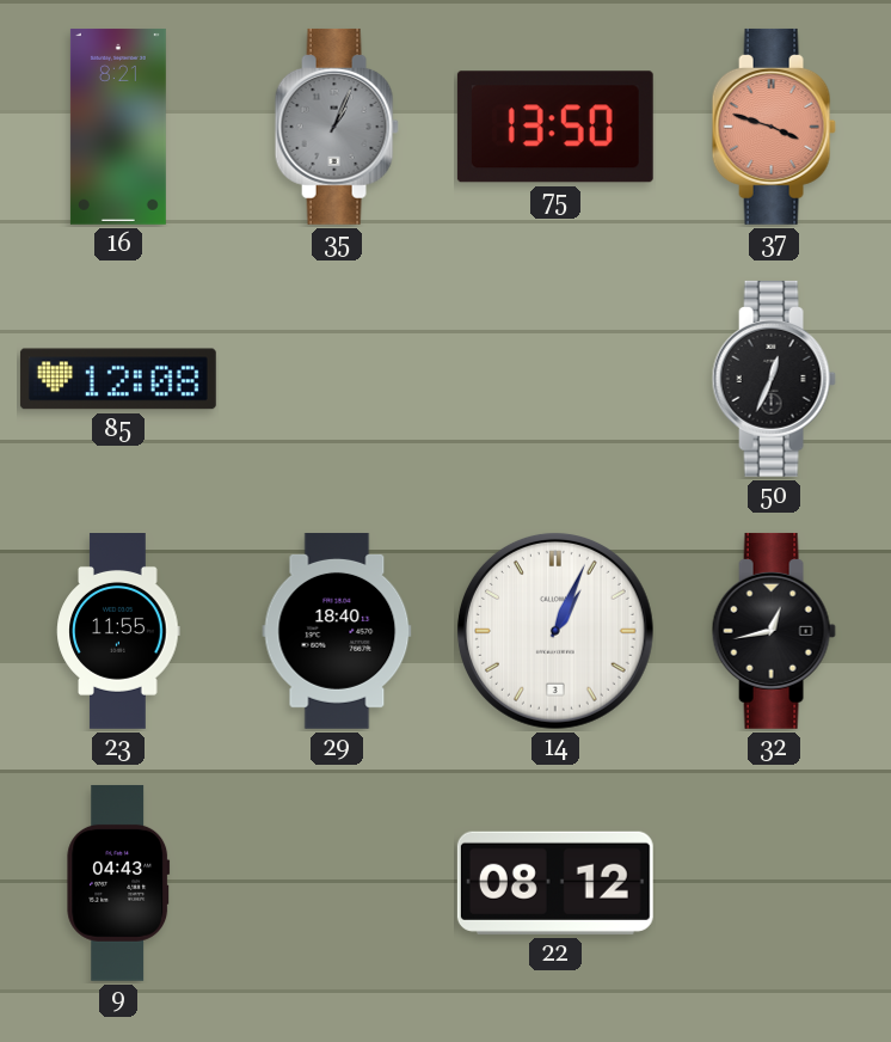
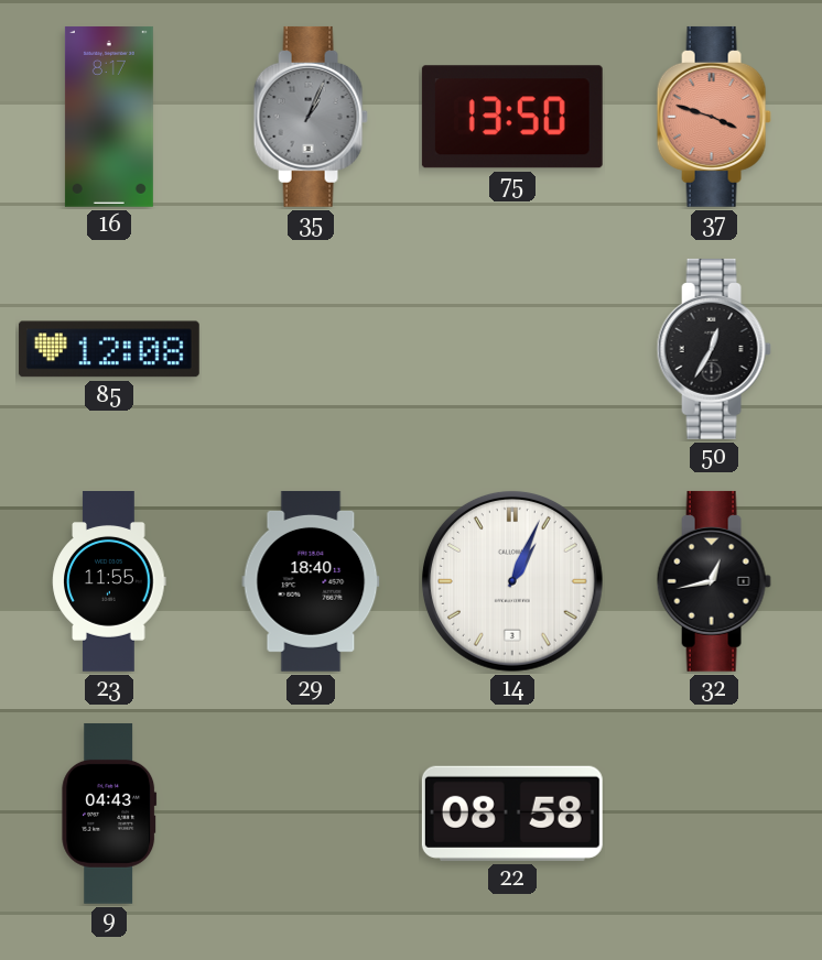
16: 8:21 -> 8:17
50: 12:34 -> 12:35
22: 08:12 -> 08:58
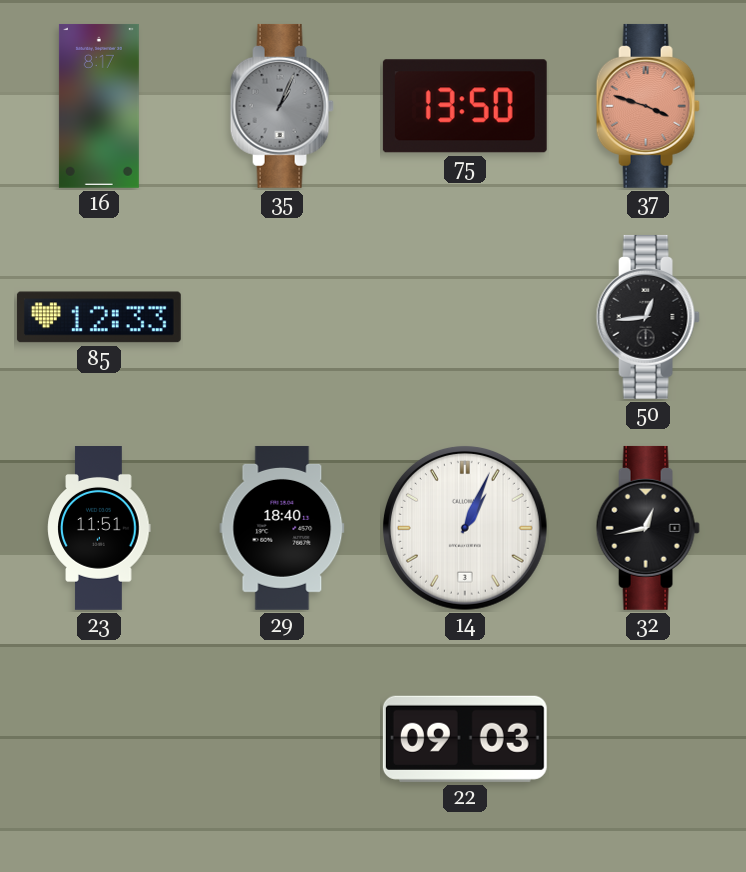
85: 12:08 -> 12:33
50: 12:35 -> 12:44
23: 11:55 -> 11:51
9: 04:43 -> none
22: 08:58 -> 09:03
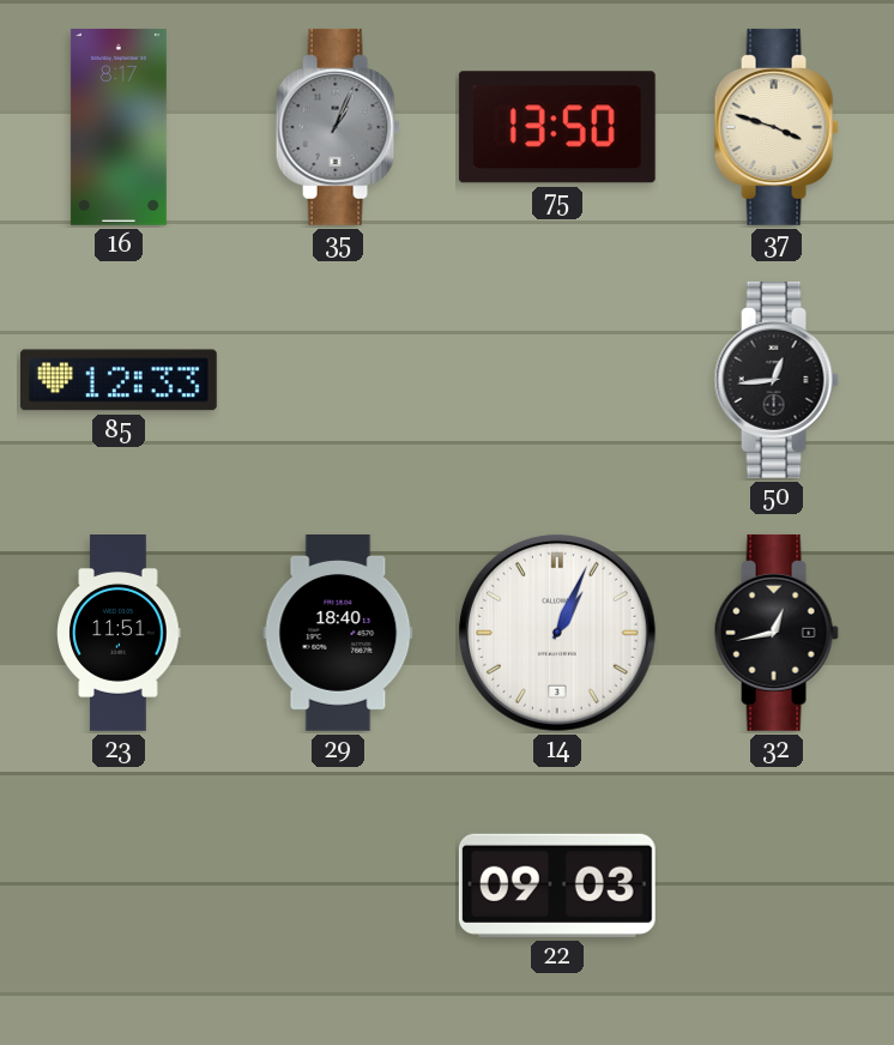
37 dial: salmon -> cream
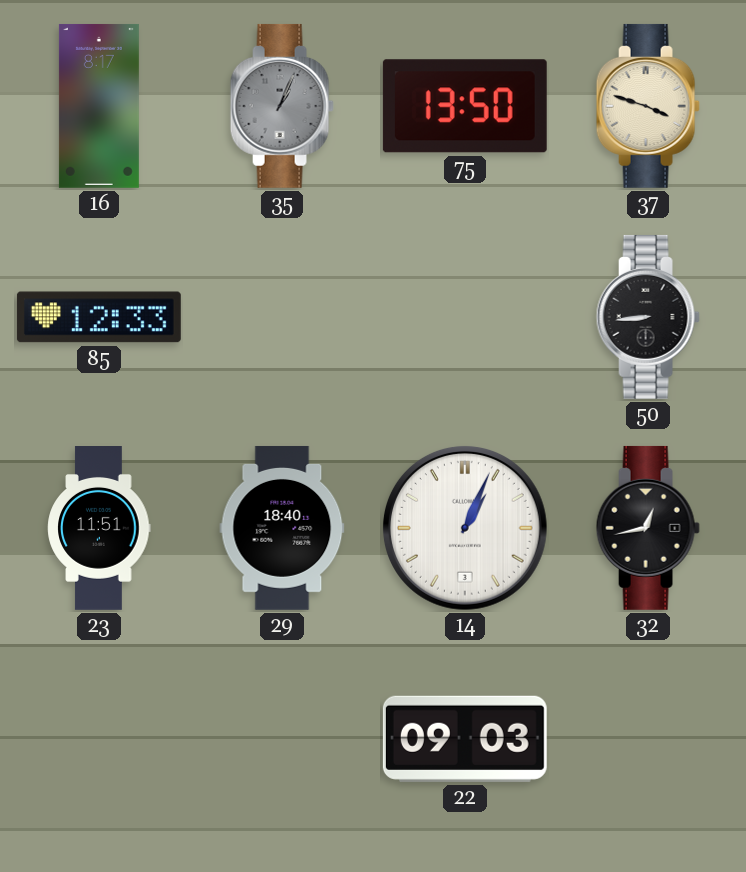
50: 12:44 -> 8:44
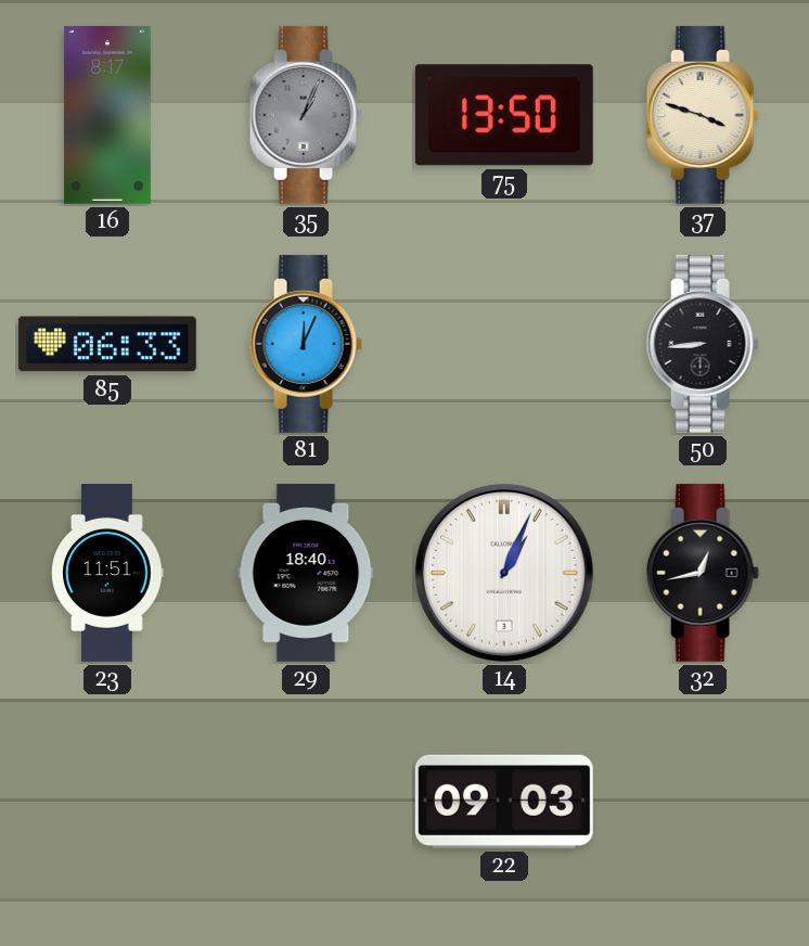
85: 12:33 -> 06:33
81: none -> 12:04
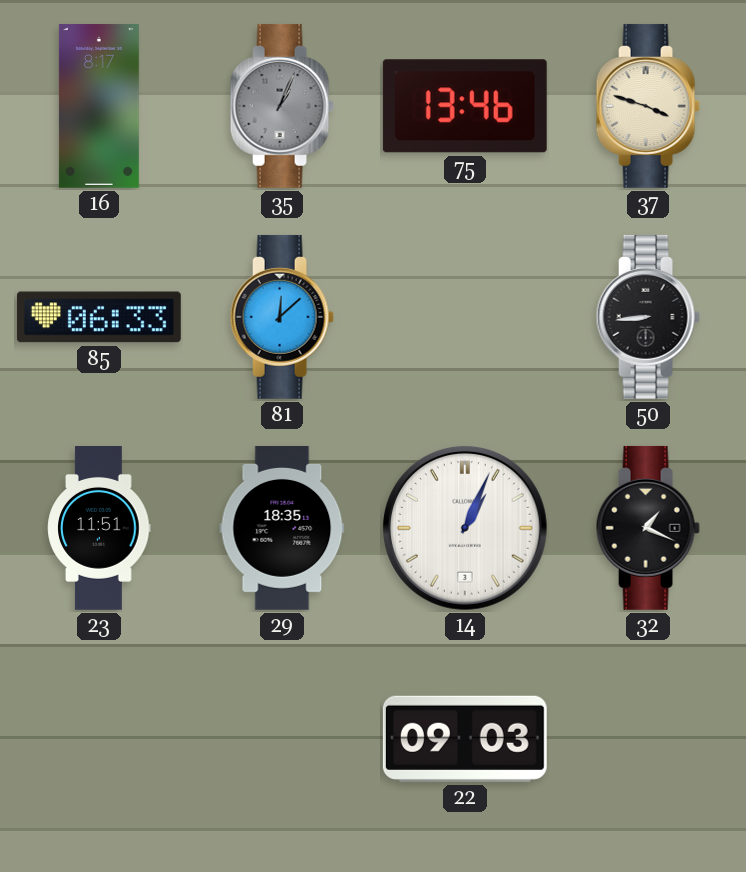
75: 13:50 -> 13:46
81: 12:04 -> 12:08
29: 18:40 -> 18:35
32: 12:43 -> 1:19
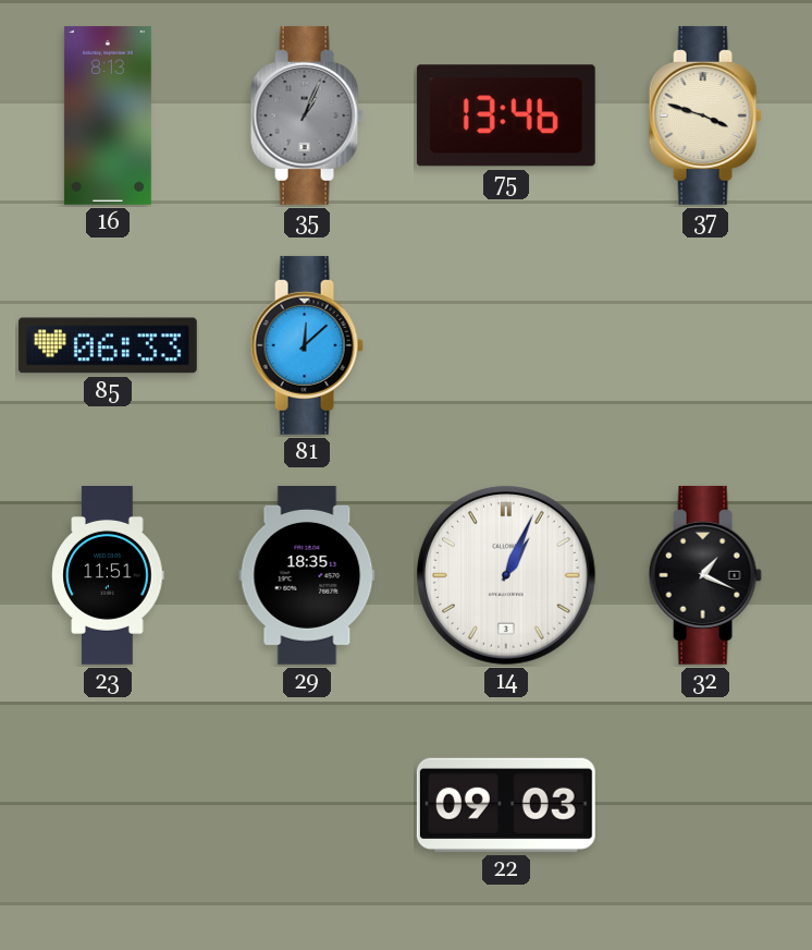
16: 8:17 -> 8:13
50: 8:44 -> none
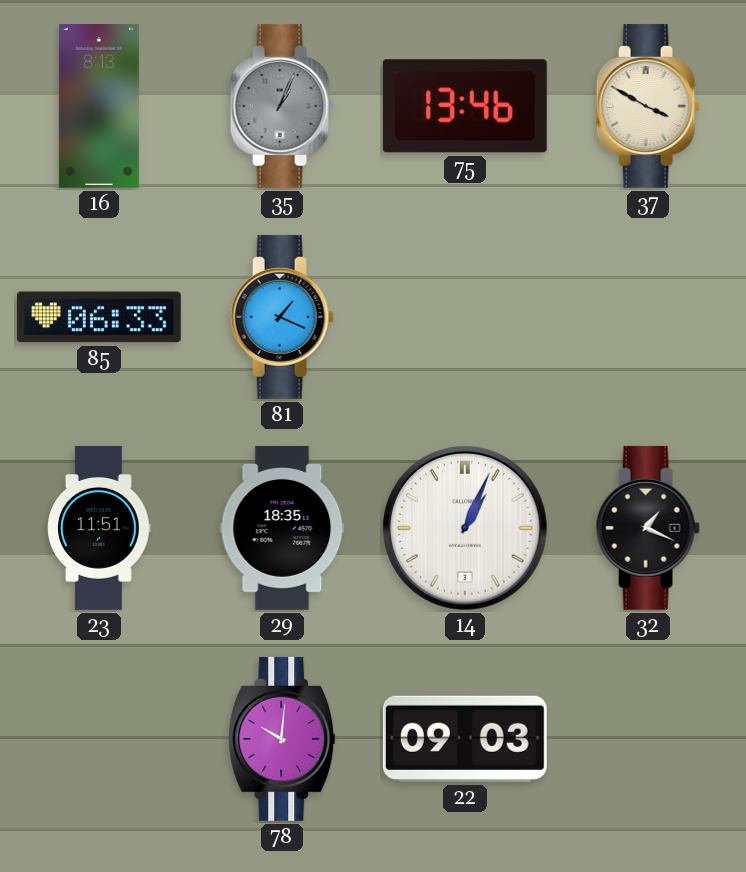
37: 3:48 -> 3:50
81: 12:08 -> 1:19
78: none -> 10:01
